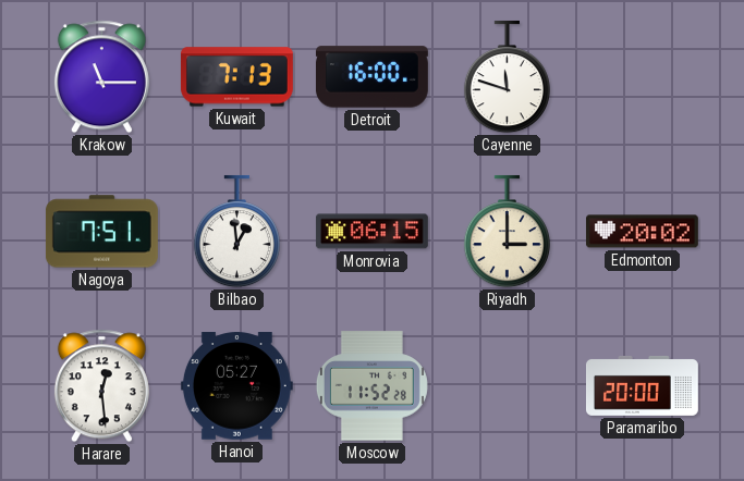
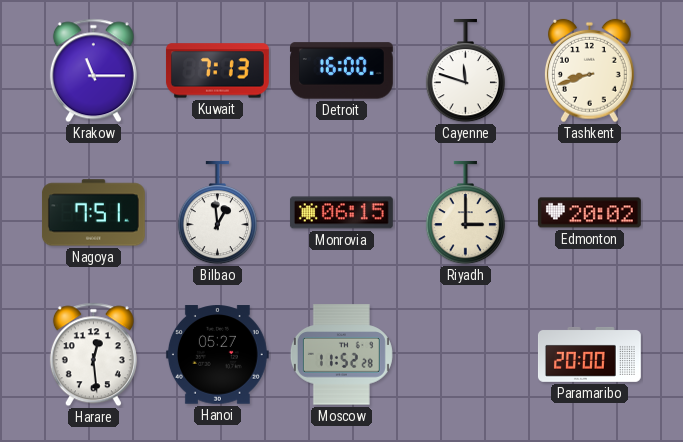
Tashkent: none -> 8:42
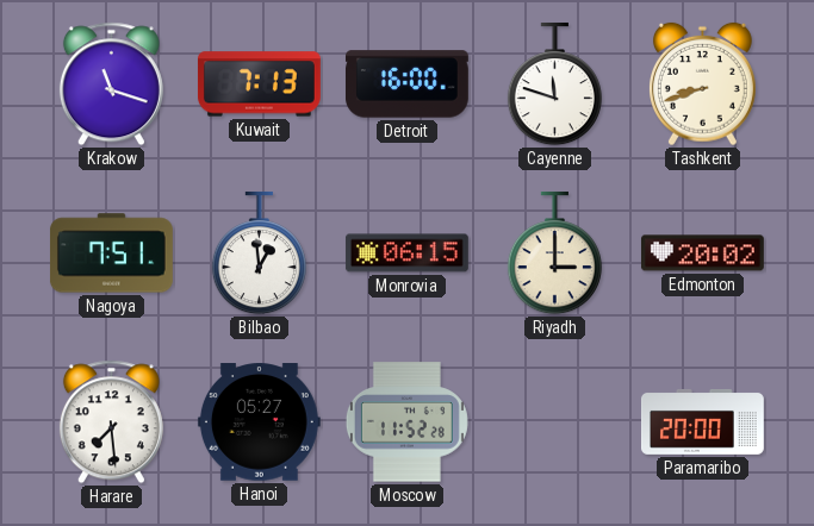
Krakow: 11:15 -> 11:18
Harare: 12:29 -> 7:29
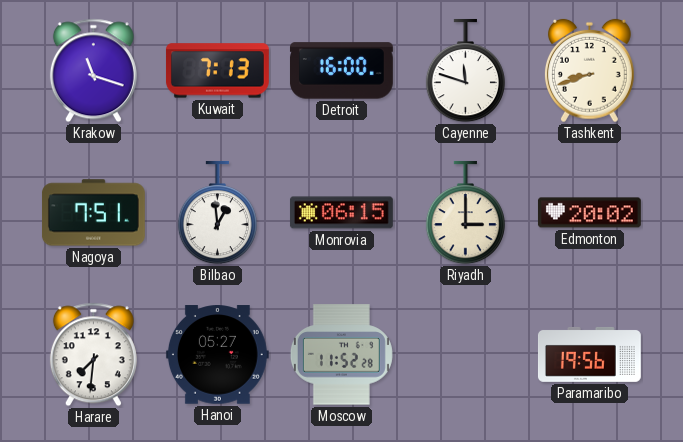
Harare: 7:29 -> 7:31
Paramaribo: 20:00 -> 19:56
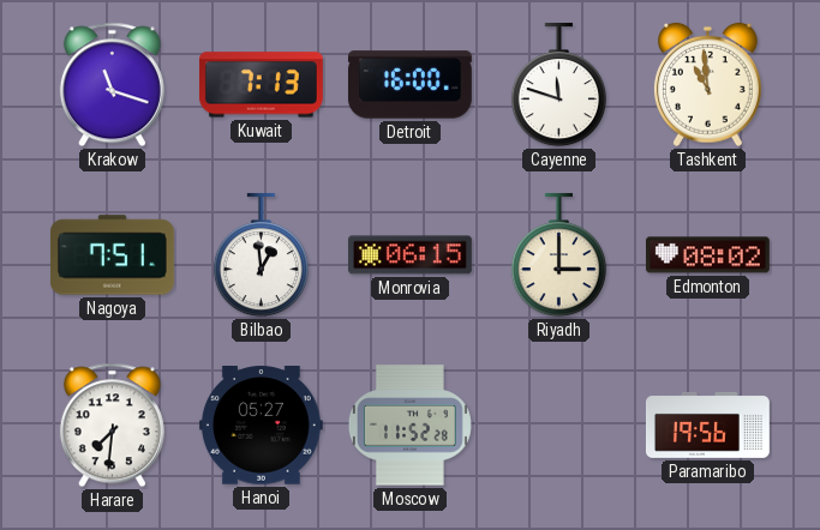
Tashkent: 8:42 -> 10:59
Edmonton: 20:02 -> 08:02
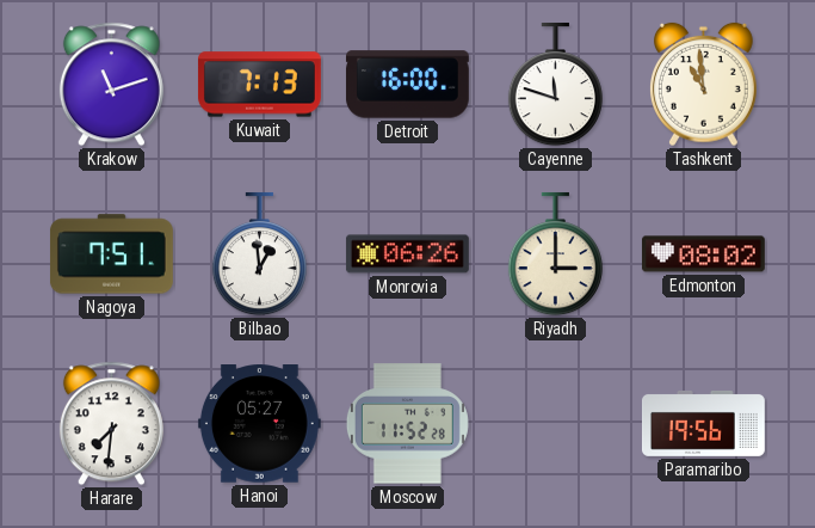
Krakow: 11:18 -> 11:12
Monrovia: 06:15 -> 06:26
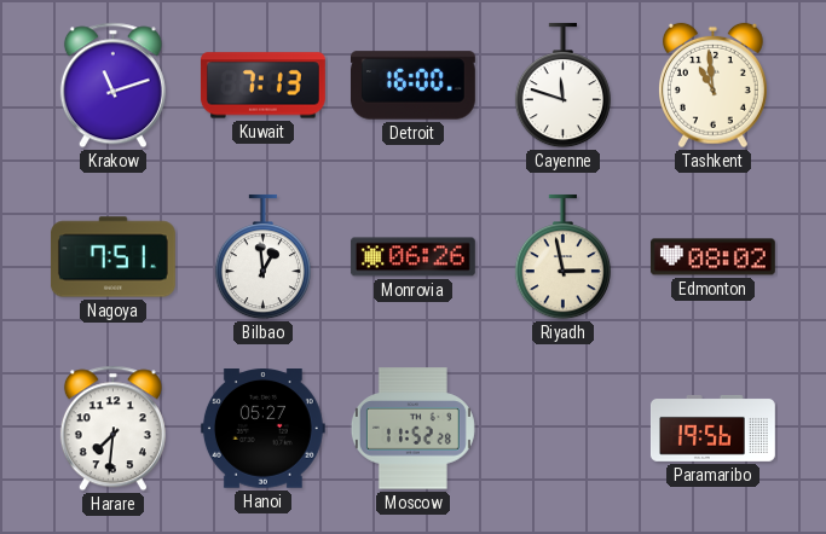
Riyadh: 3:00 -> 2:58
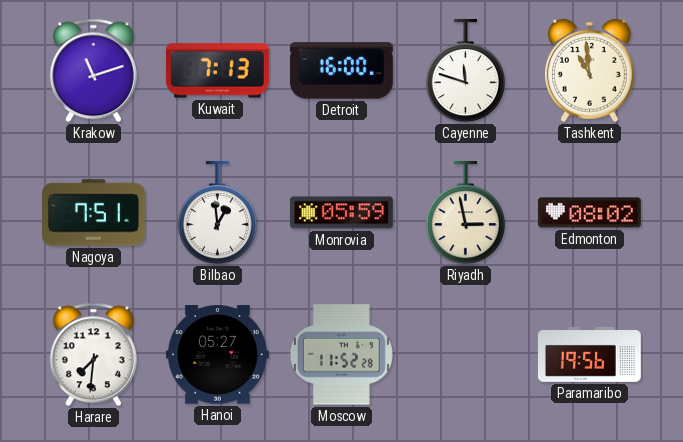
Monrovia: 06:26 -> 05:59
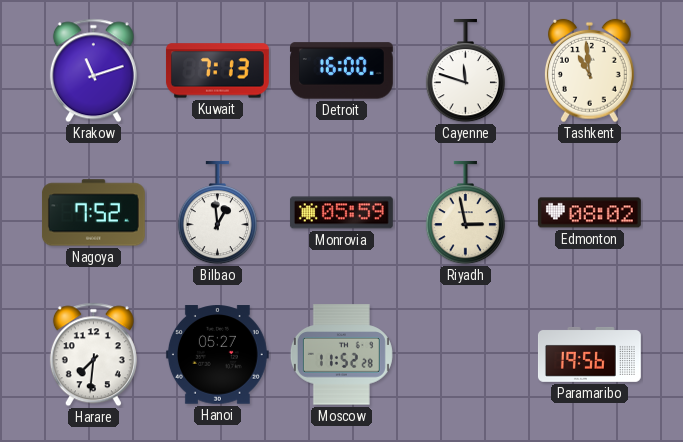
Nagoya: 7:51 -> 7:52
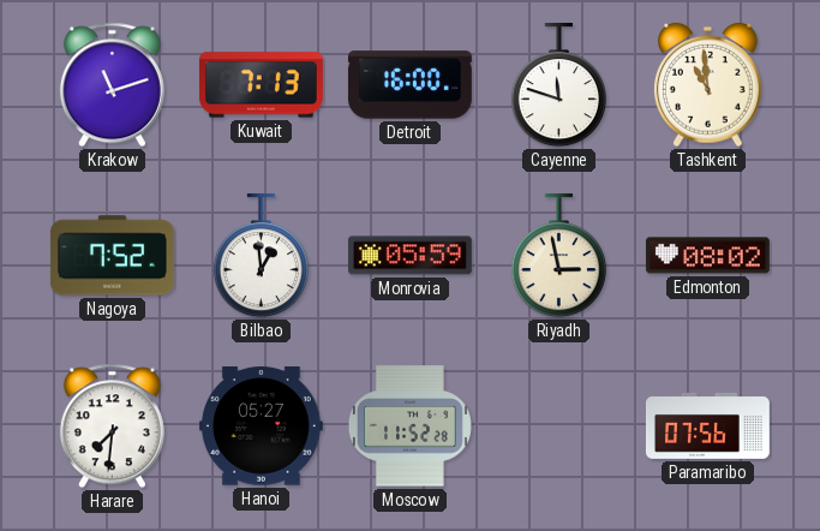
Paramaribo: 19:56 -> 07:56
